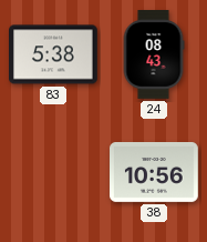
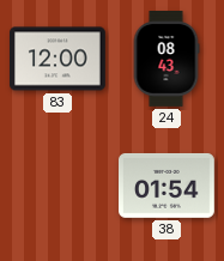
83: 5:38 -> 12:00
38: 10:56 -> 01:54
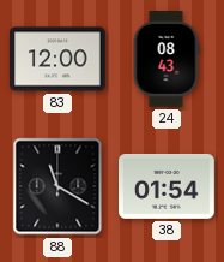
88: none -> 11:20
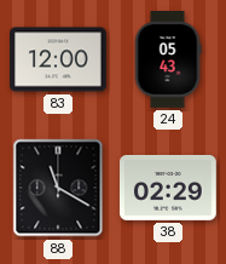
24: 08:43 -> 05:43
38: 01:54 -> 02:29
